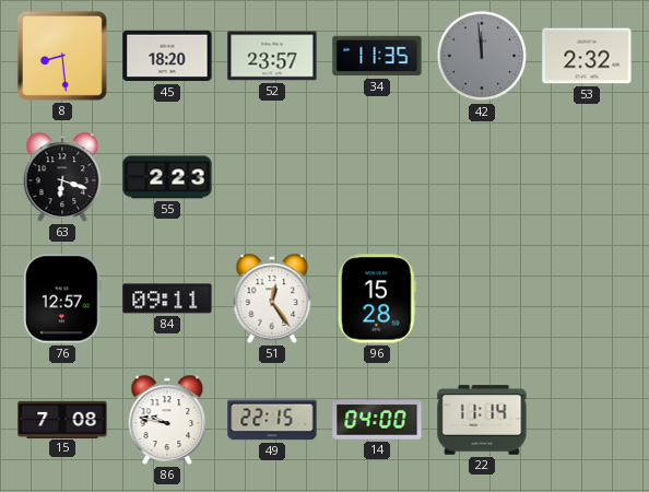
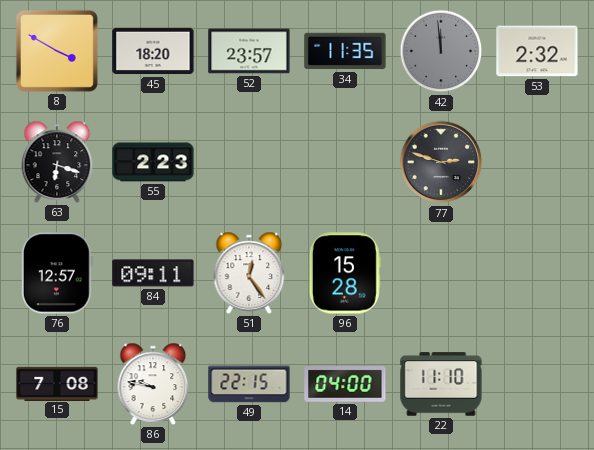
8: 8:29 -> 3:50
77: none -> 2:48
22: 11:14 -> 11:10
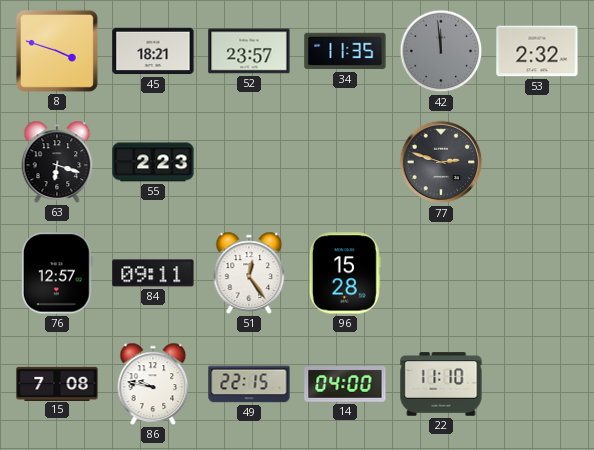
8: 3:50 -> 3:48
45: 18:20 -> 18:21
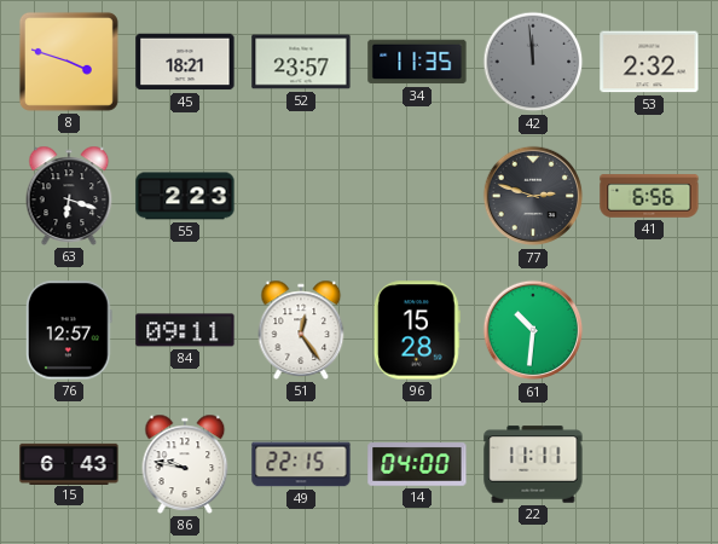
41: none -> 6:56
61: none -> 10:31
15: 7:08 -> 6:43
22: 11:10 -> 11:11
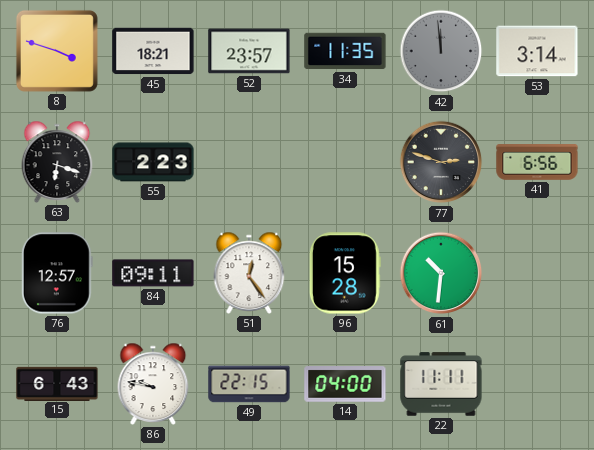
53: 2:32 -> 3:14
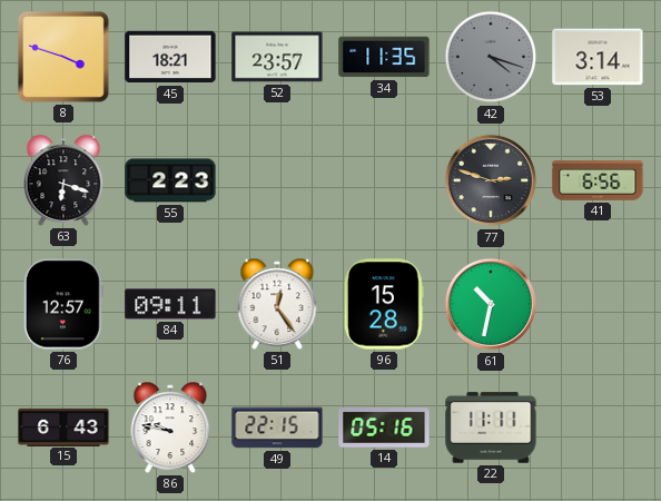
42: 11:59 -> 4:18
61: 10:31 -> 10:32
14: 04:00 -> 05:16
